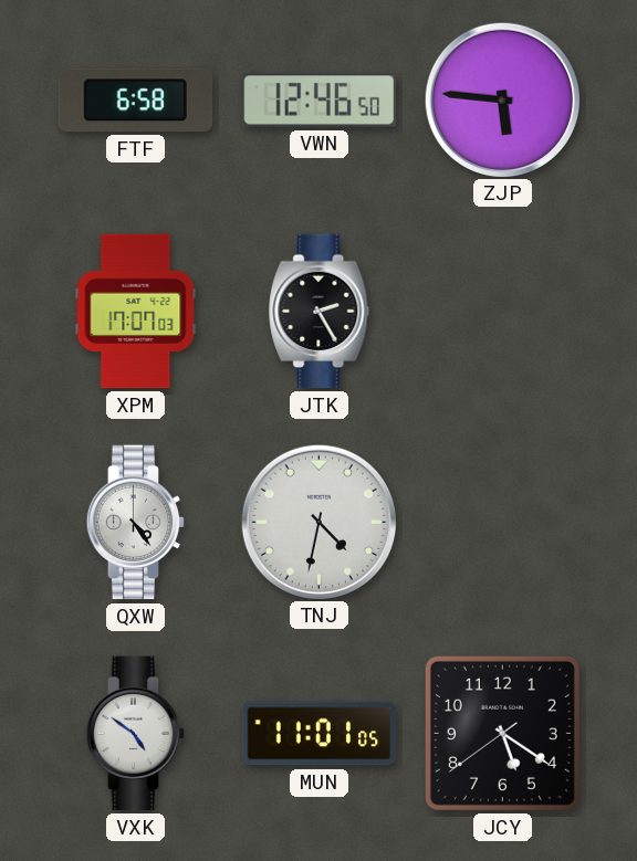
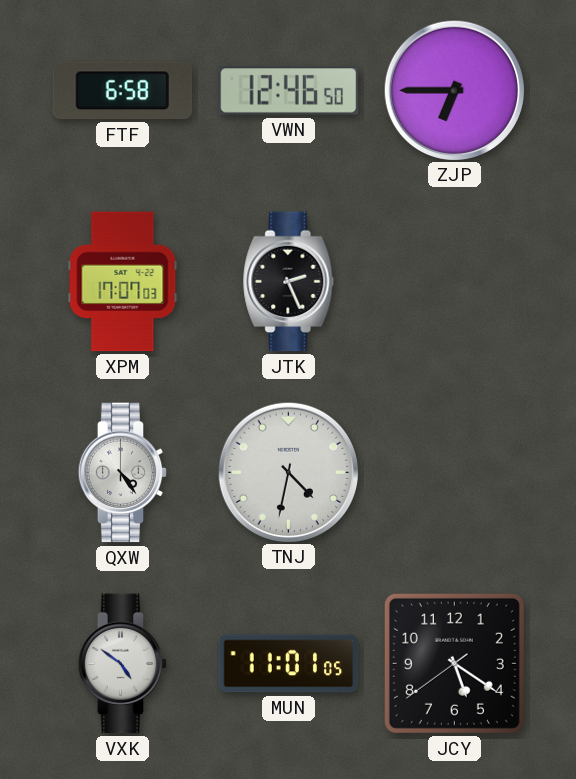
ZJP: 5:46 -> 6:45
JTK: 2:25 -> 2:26
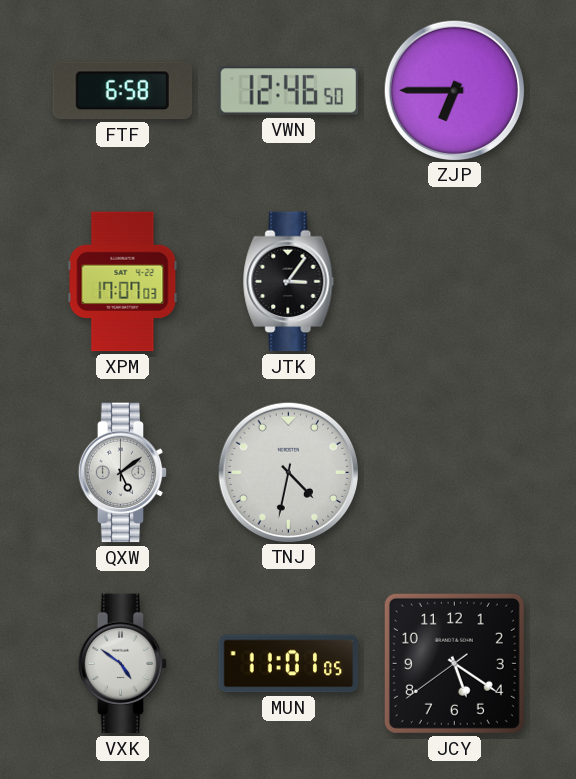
JTK: 2:26 -> 3:06
QXW: 4:24 -> 5:09
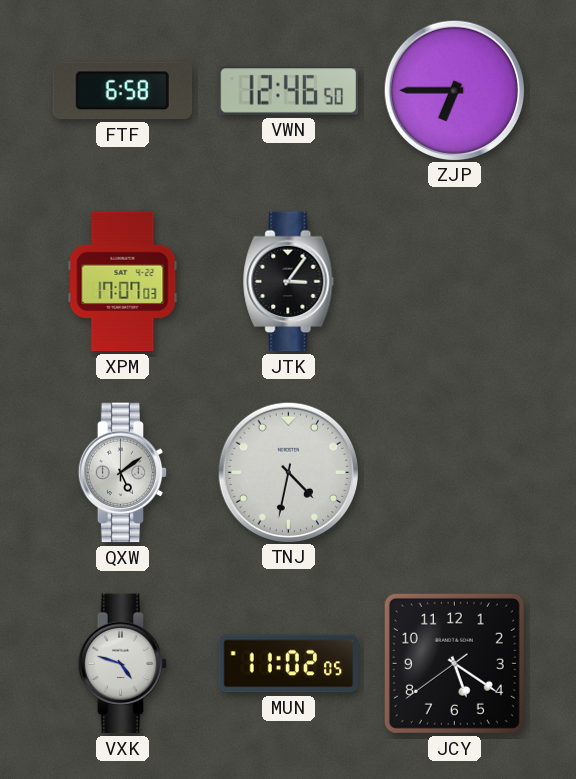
VXK: 4:51 -> 4:48
MUN: 11:01 -> 11:02
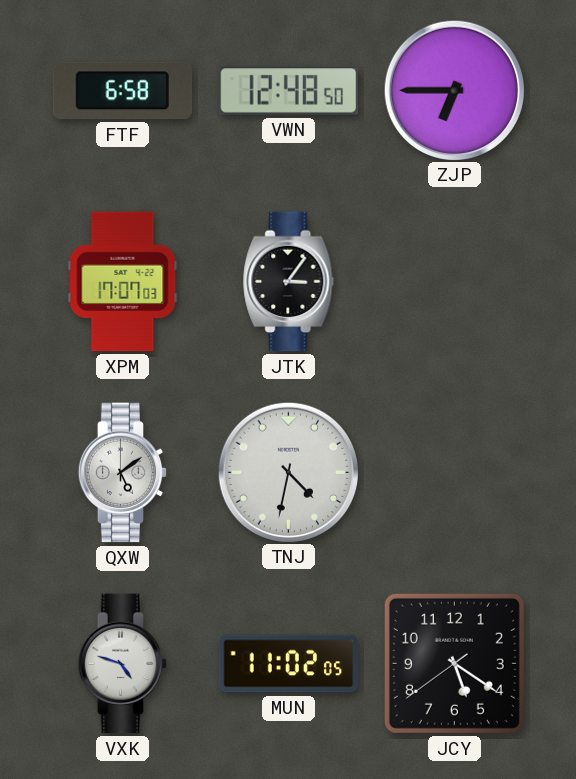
VWN: 12:46 -> 12:48
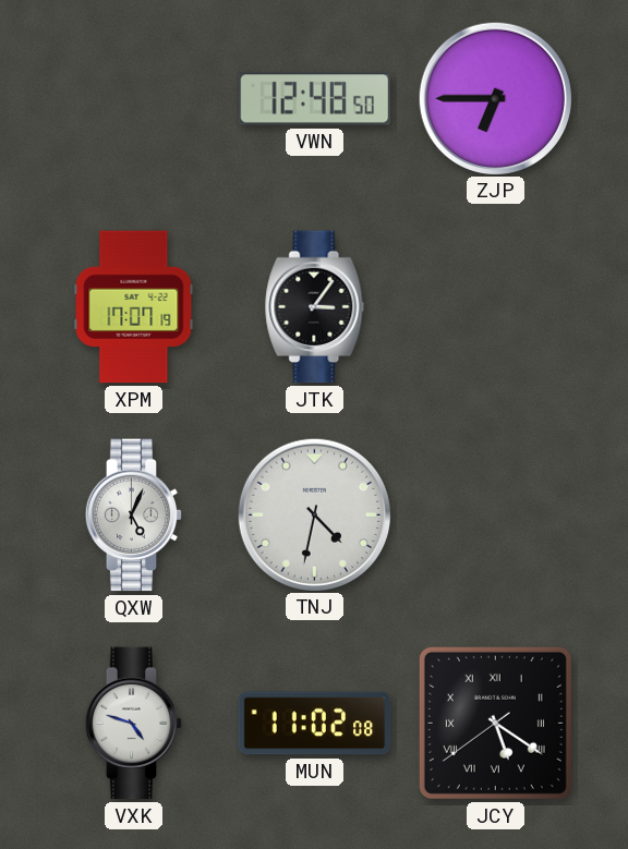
FTF: 6:58 -> none
XPM: 17:07:03 -> 17:07:19
QXW: 5:09 -> 5:04
MUN: 11:02:05 -> 11:02:08
JCY numerals: Arabic -> Roman
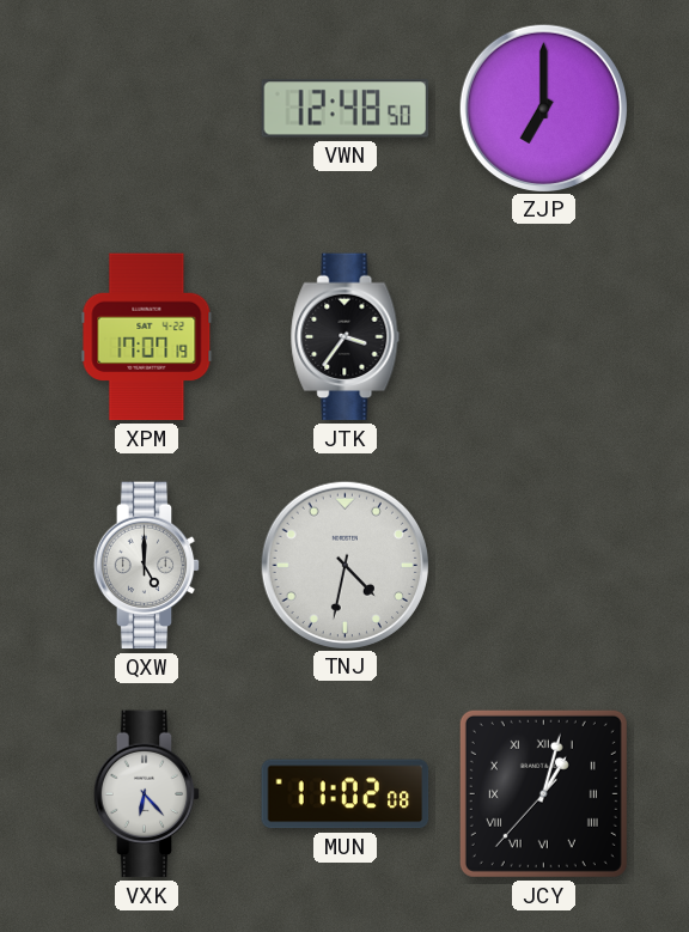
ZJP: 6:45 -> 7:00
JTK: 3:06 -> 3:36
QXW: 5:04 -> 5:00
VXK: 4:48 -> 6:23
JCY: 5:20 -> 1:02
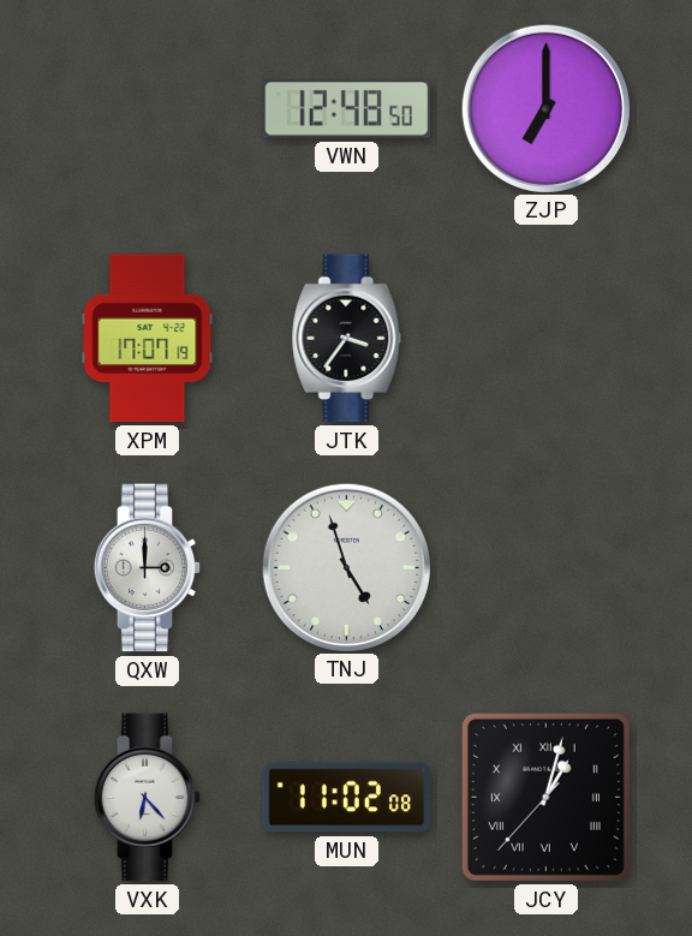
QXW: 5:00 -> 3:00
TNJ: 4:32 -> 4:57
